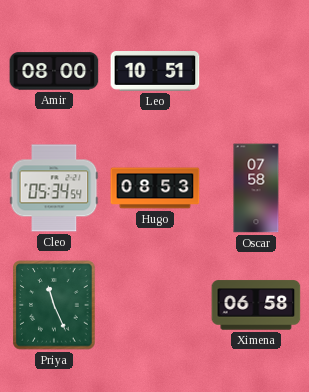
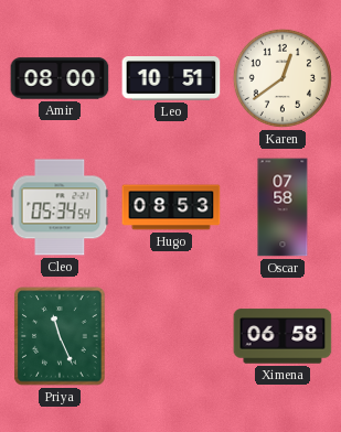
Karen: none -> 12:39
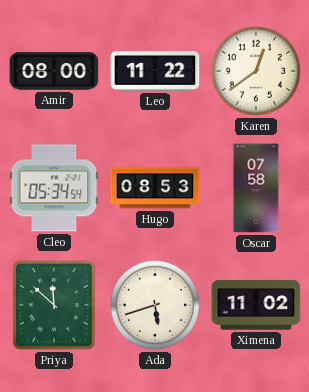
Leo: 10:51 -> 11:22
Priya: 11:26 -> 11:52
Ada: none -> 5:42
Ximena: 06:58 -> 11:02
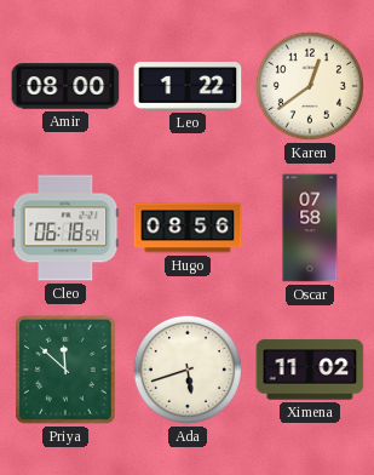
Leo: 11:22 -> 1:22
Cleo: 05:34 -> 06:18
Hugo: 08:53 -> 08:56
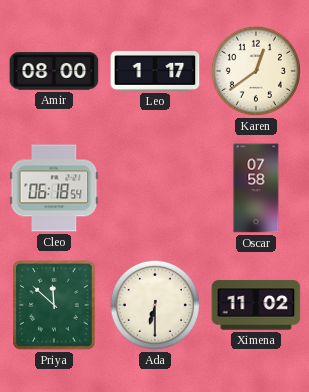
Leo: 1:22 -> 1:17
Hugo: 08:56 -> none
Ada: 5:42 -> 6:30
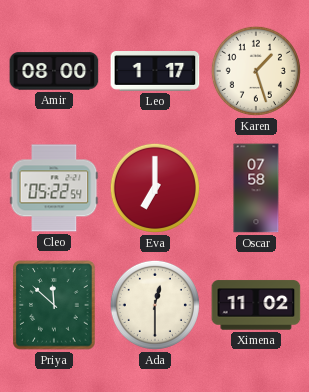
Karen: 12:39 -> 1:27
Cleo: 06:18 -> 05:22
Eva: none -> 7:00
Ada: 6:30 -> 12:30
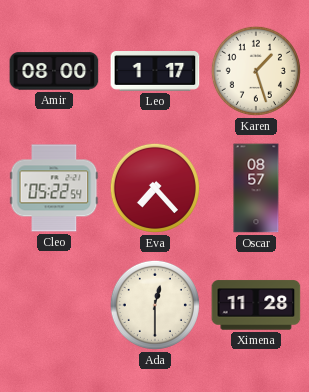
Eva: 7:00 -> 7:23
Oscar: 07:58 -> 08:57
Priya: 11:52 -> none
Ximena: 11:02 -> 11:28
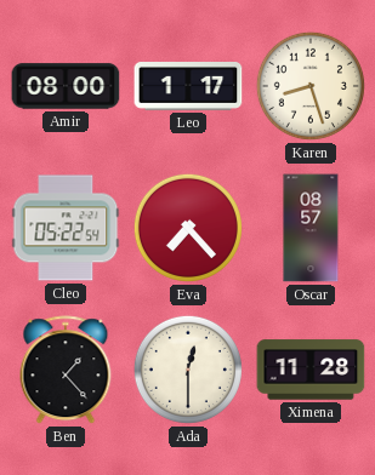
Karen: 1:27 -> 8:27
Ben: none -> 1:23
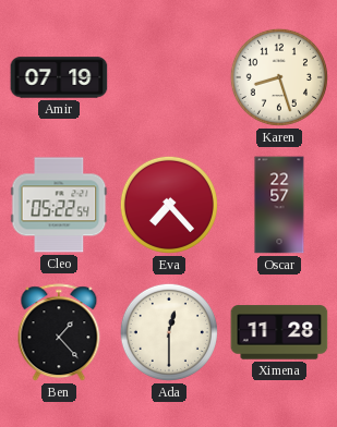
Amir: 08:00 -> 07:19
Leo: 1:17 -> none
Oscar: 08:57 -> 22:57
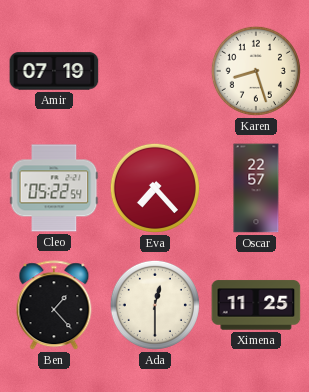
Ximena: 11:28 -> 11:25
